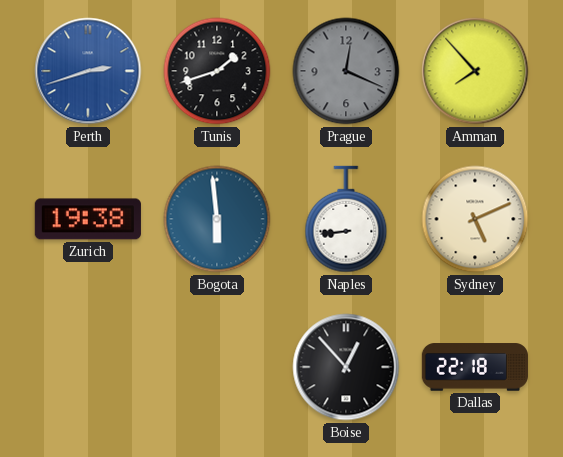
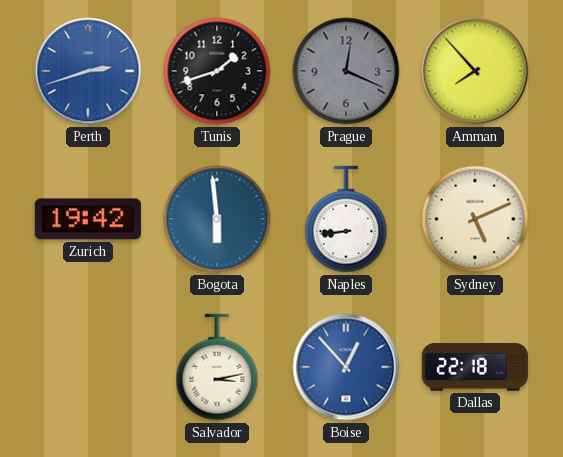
Zurich: 19:38 -> 19:42
Salvador: none -> 3:13
Boise dial: black -> blue
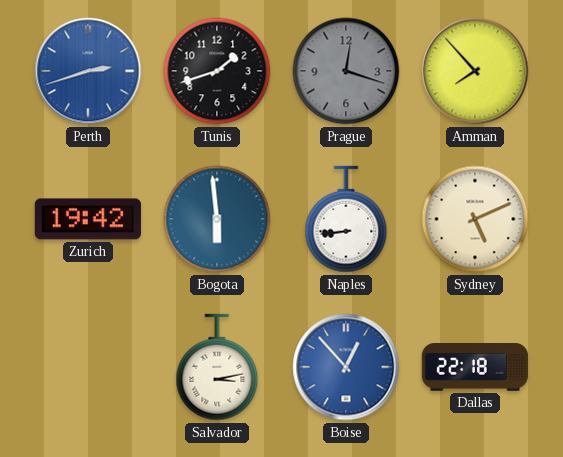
Prague: 12:19 -> 12:18
